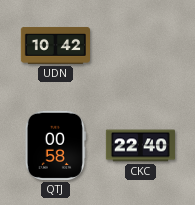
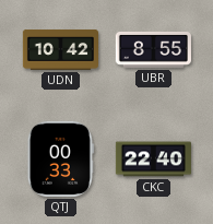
UBR: none -> 8:55
QTJ: 00:58 -> 00:33
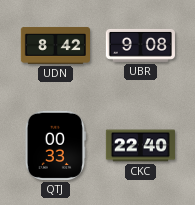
UDN: 10:42 -> 8:42
UBR: 8:55 -> 9:08
